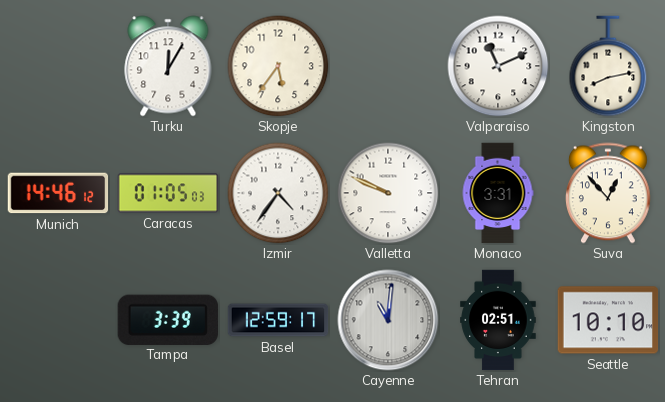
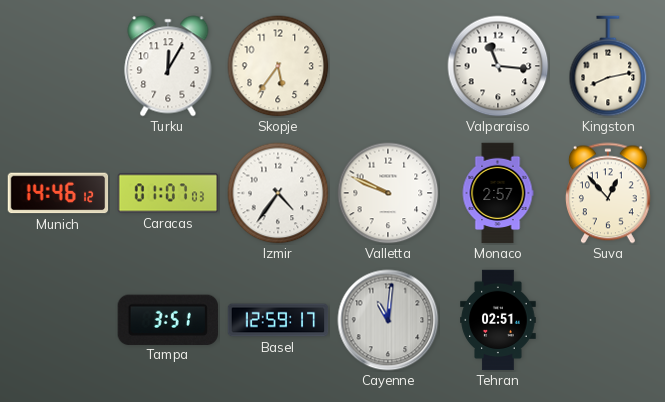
Valparaiso: 11:11 -> 11:16
Caracas: 01:05 -> 01:07
Monaco: 3:31 -> 2:57
Tampa: 3:39 -> 3:51
Seattle: 10:10 -> none
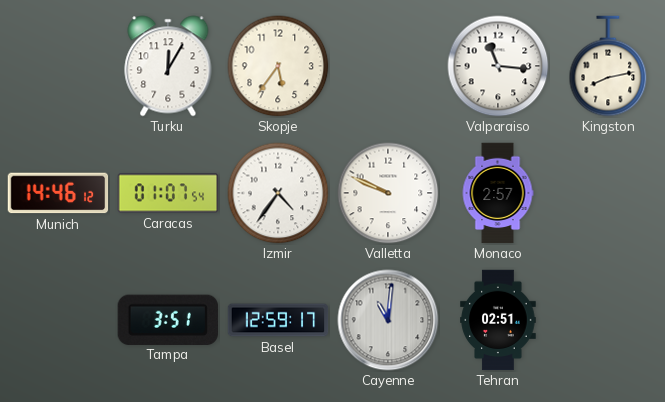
Caracas: 01:07:03 -> 01:07:54
Suva: 12:53 -> none
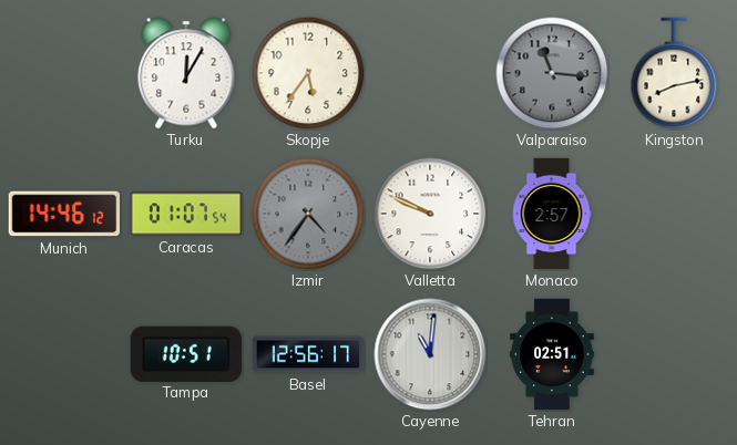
Valparaiso dial: white -> grey
Izmir dial: white -> grey
Tampa: 3:51 -> 10:51
Basel: 12:59 -> 12:56
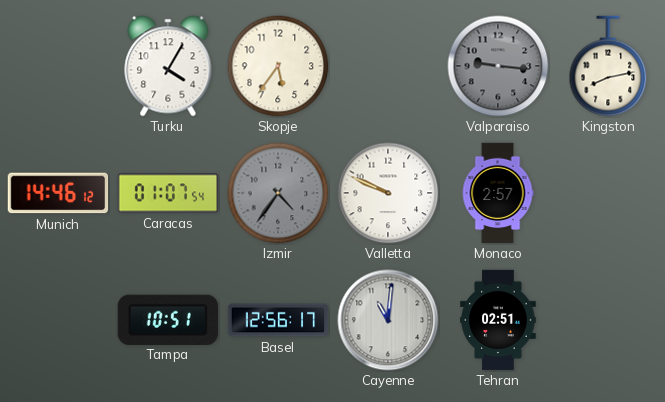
Turku: 12:05 -> 4:05
Valparaiso: 11:16 -> 9:16
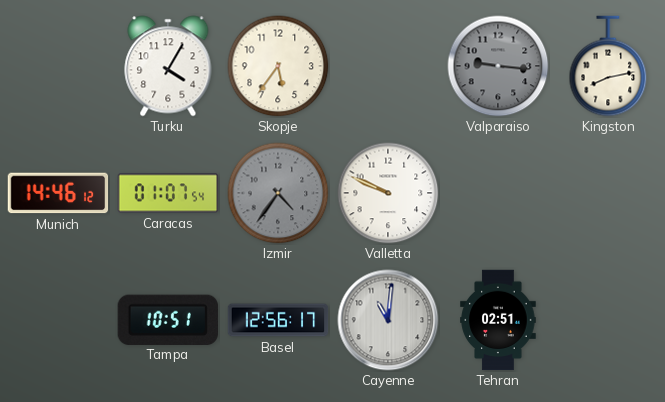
Monaco: 2:57 -> none
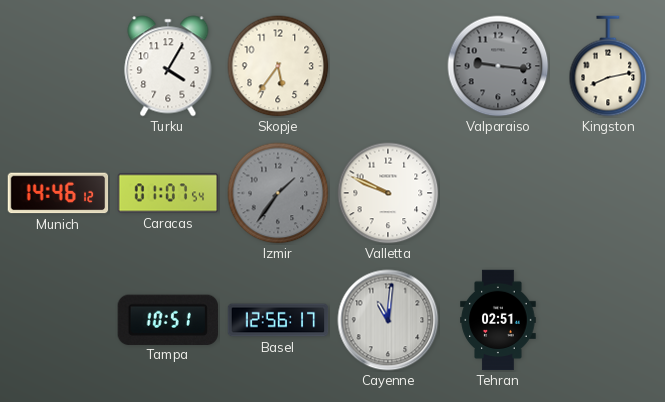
Izmir: 4:36 -> 1:36
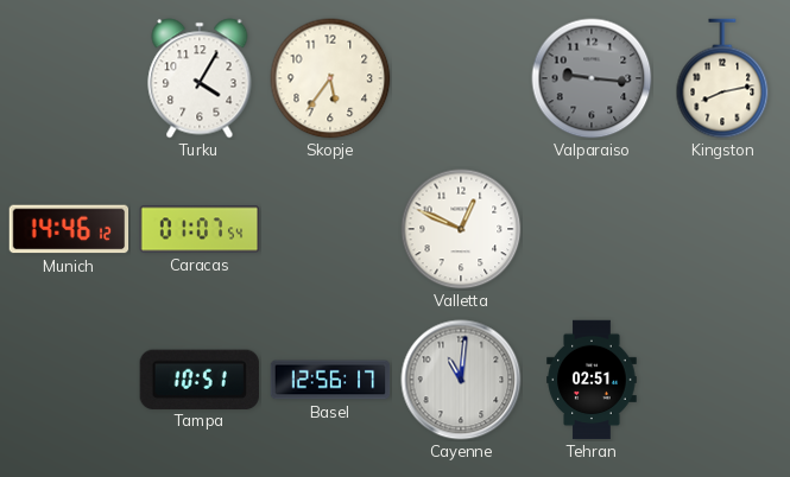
Izmir: 1:36 -> none
Valletta: 9:49 -> 12:49
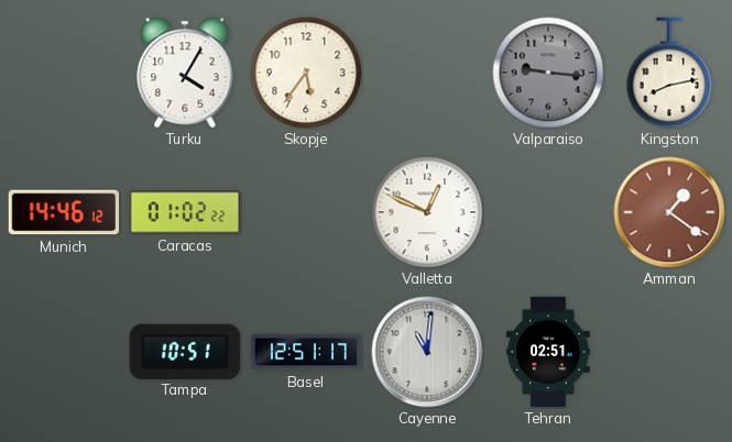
Caracas: 01:07 -> 01:02
Amman: none -> 1:21
Basel: 12:56 -> 12:51
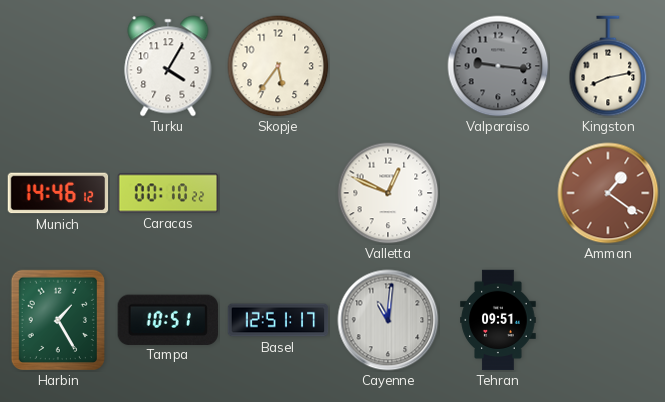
Caracas: 01:02 -> 00:10
Harbin: none -> 1:25
Tehran: 02:51 -> 09:51
